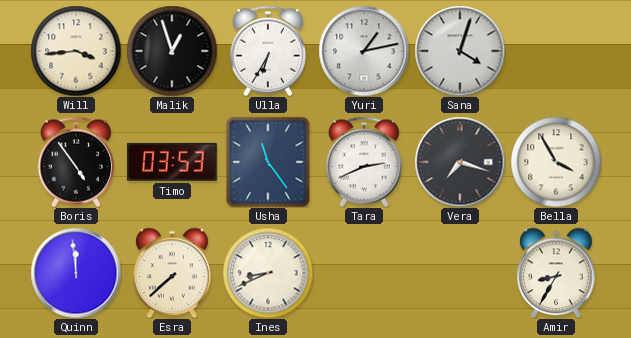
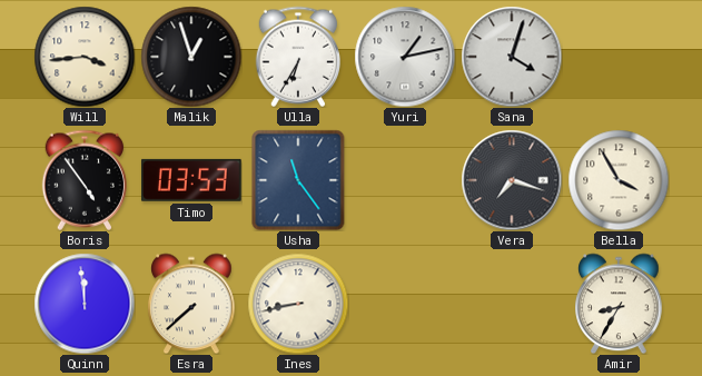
Tara: 2:41 -> none
Ines: 8:41 -> 8:43
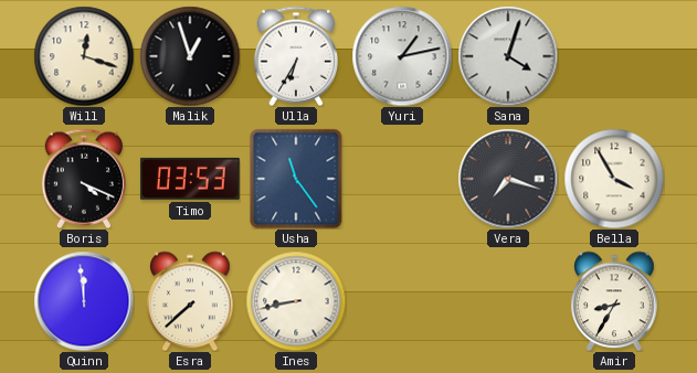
Will: 3:44 -> 12:18
Boris: 4:54 -> 4:19
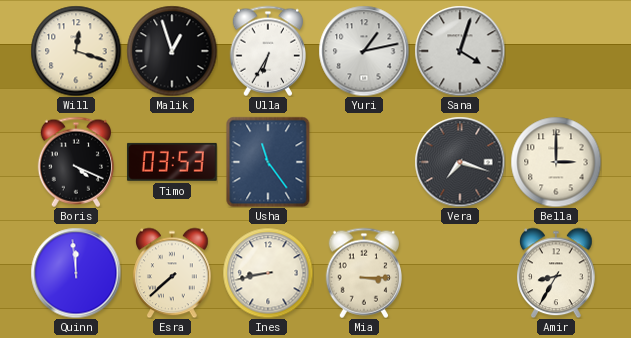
Bella: 3:55 -> 3:00
Mia: none -> 3:15
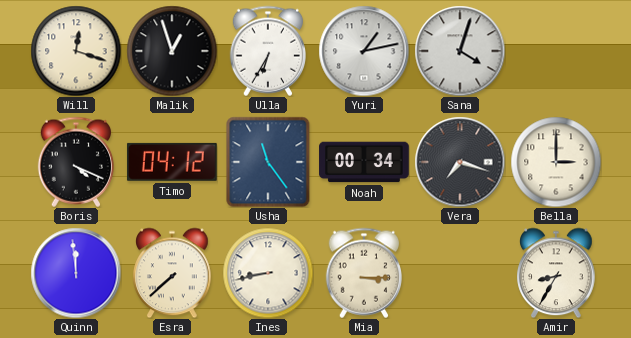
Timo: 03:53 -> 04:12
Noah: none -> 00:34
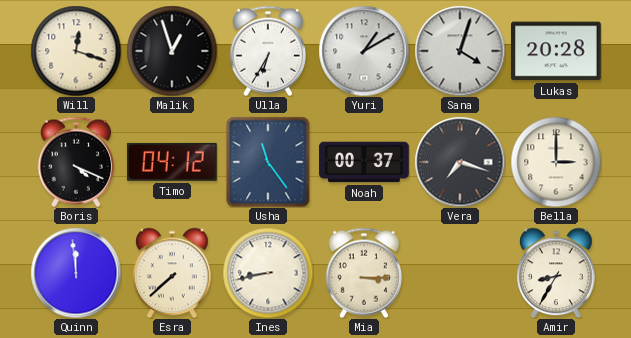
Yuri: 1:13 -> 1:10
Lukas: none -> 20:28
Noah: 00:34 -> 00:37
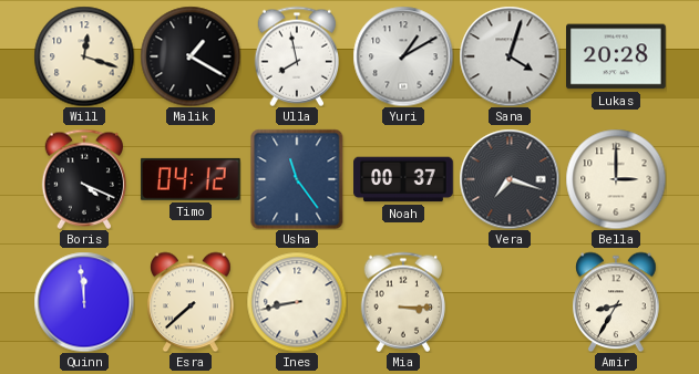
Malik: 12:57 -> 1:20
Ulla: 6:35 -> 7:58
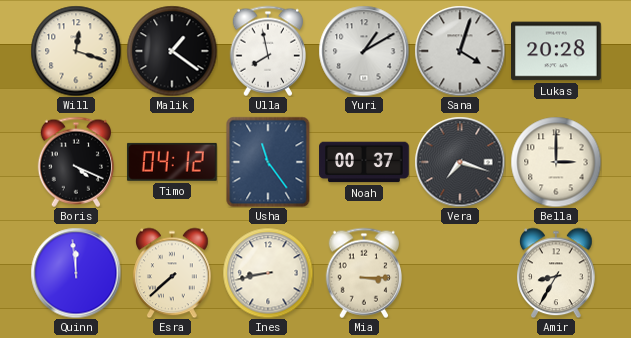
Malik: 1:20 -> 1:21
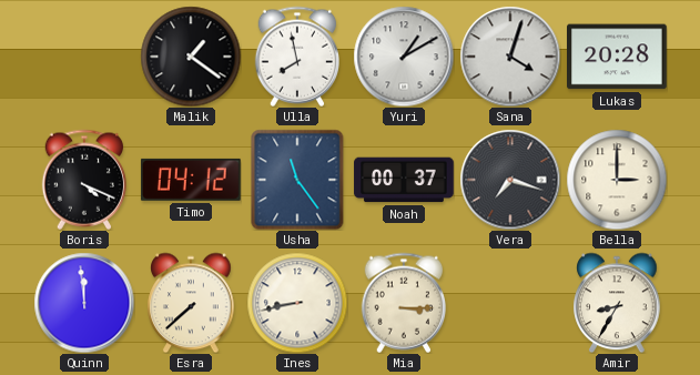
Will: 12:18 -> none
